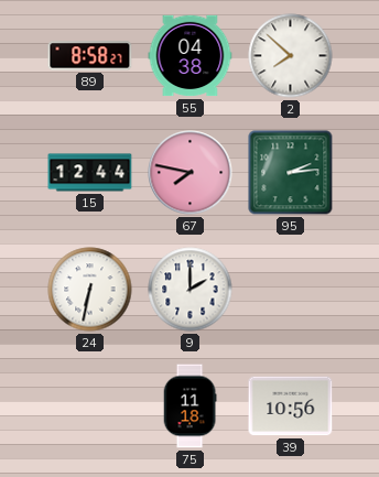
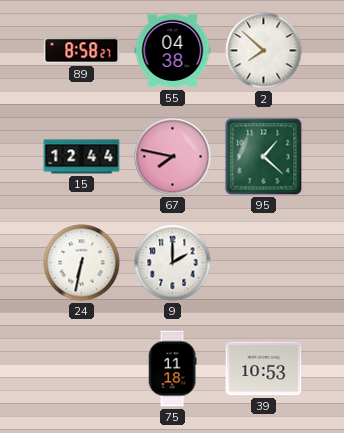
95: 2:14 -> 1:22
39: 10:56 -> 10:53
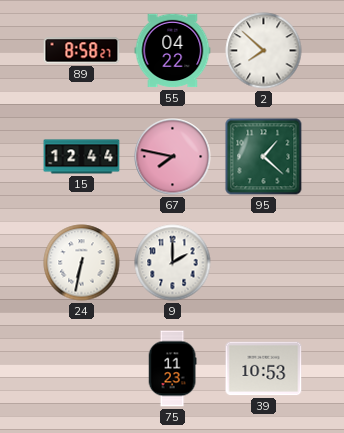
55: 04:38 -> 04:22
75: 11:18 -> 11:23
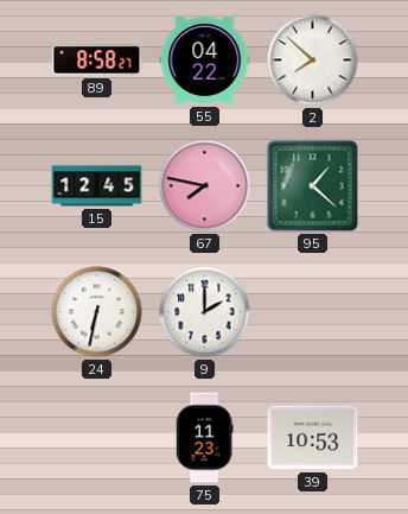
15: 12:44 -> 12:45
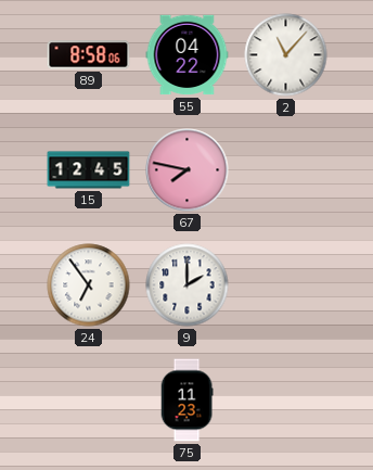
89: 8:58:27 -> 8:58:06
2: 7:52 -> 11:07
95: 1:22 -> none
24: 6:32 -> 6:54
39: 10:53 -> none
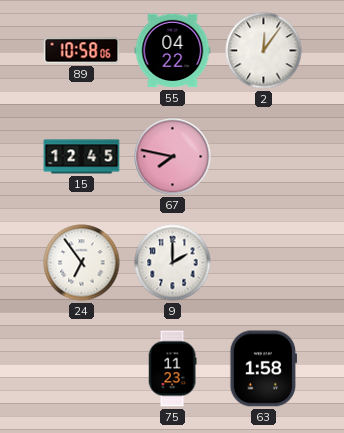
89: 8:58 -> 10:58
2: 11:07 -> 12:06
63: none -> 1:58
